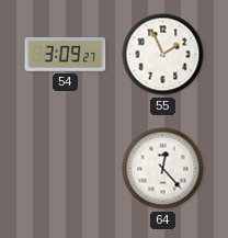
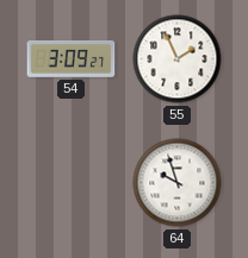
64: 12:23 -> 9:57
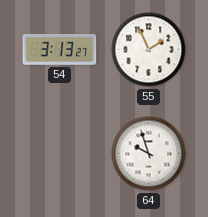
54: 3:09 -> 3:13
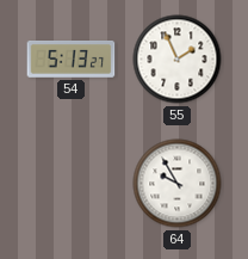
54: 3:13 -> 5:13
64: 9:57 -> 9:55
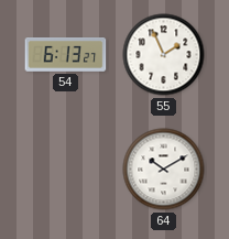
54: 5:13 -> 6:13
64: 9:55 -> 10:10
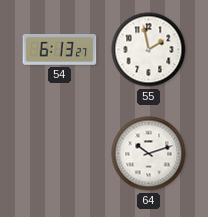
55: 1:56 -> 1:58
64: 10:10 -> 10:12
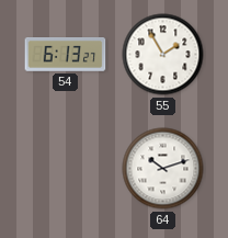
55: 1:58 -> 1:55
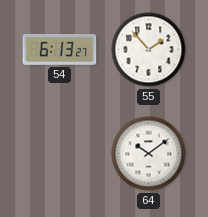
55: 1:55 -> 1:53
64: 10:12 -> 10:09
